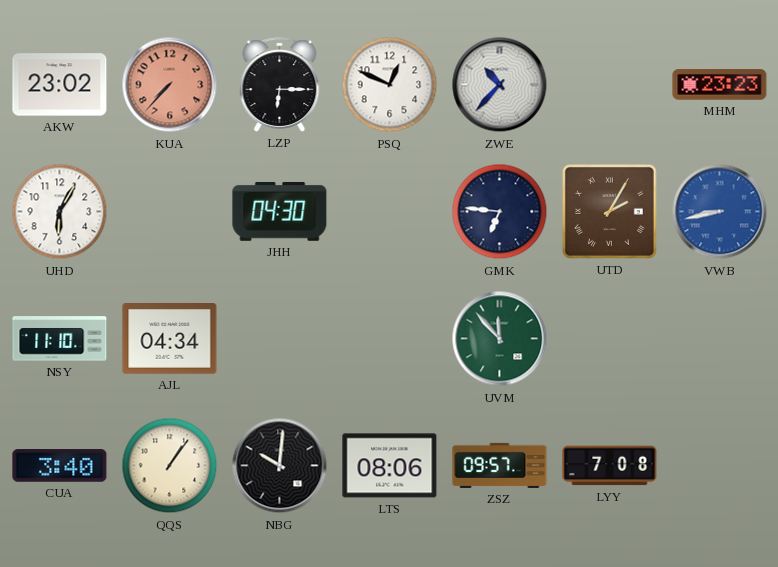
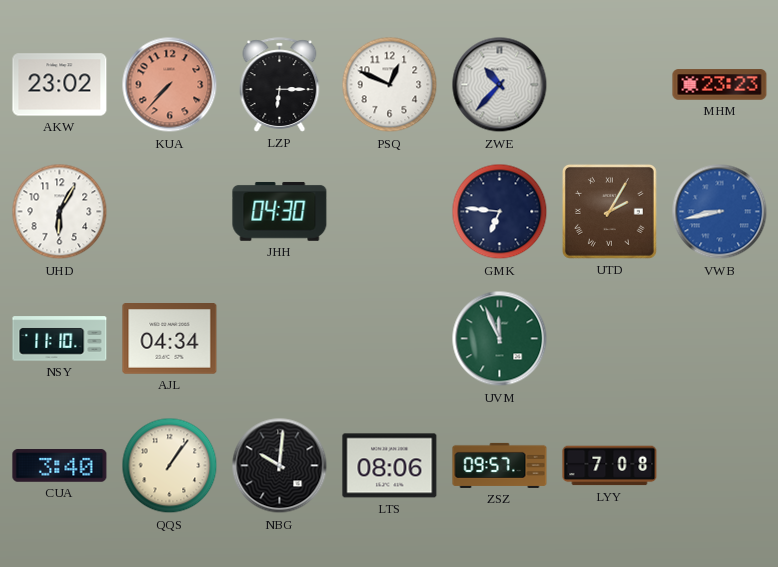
UVM: 11:53 -> 11:56
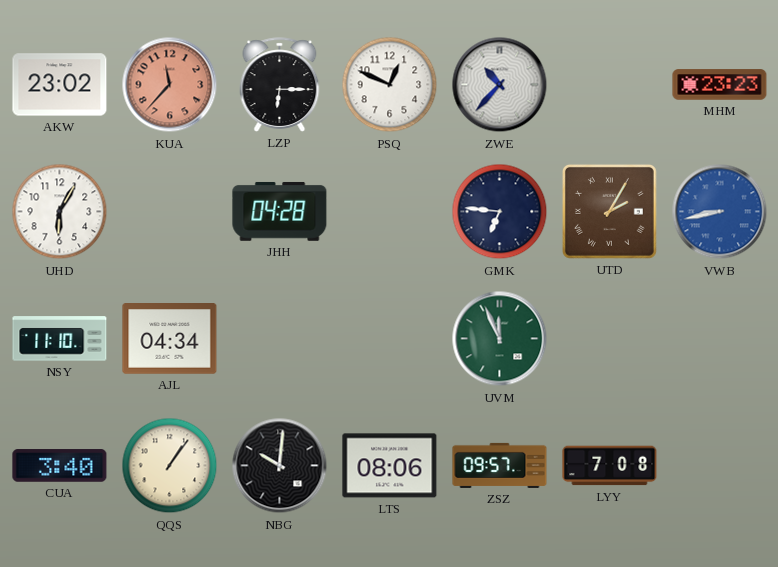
KUA: 7:37 -> 11:37
JHH: 04:30 -> 04:28
